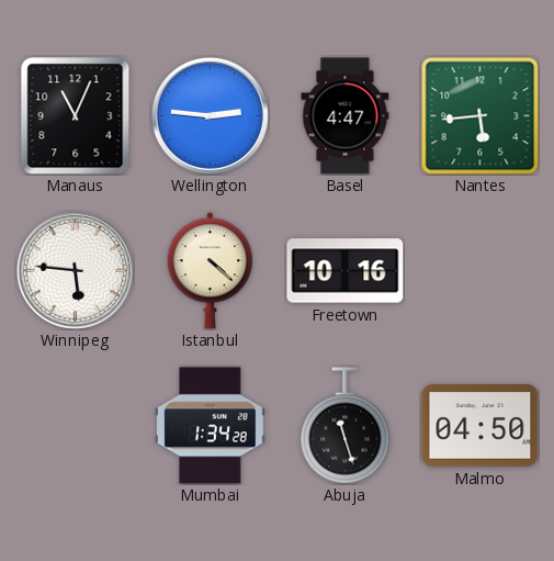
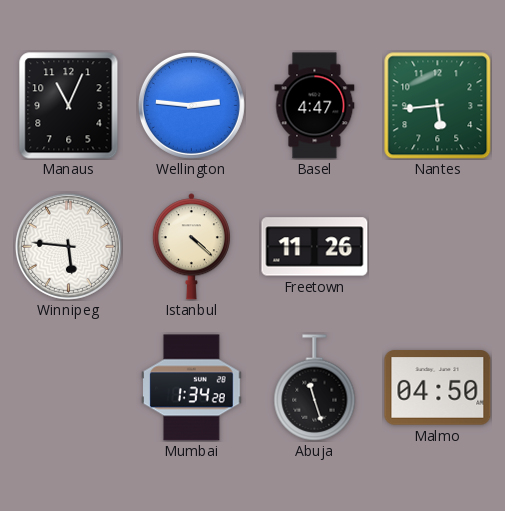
Freetown: 10:16 -> 11:26
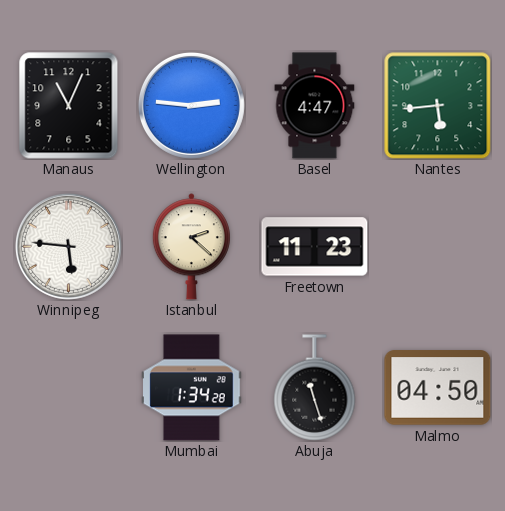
Istanbul: 4:22 -> 2:22
Freetown: 11:26 -> 11:23
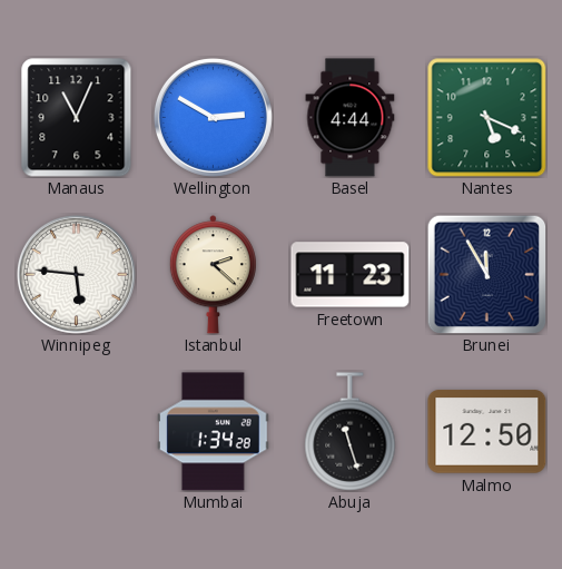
Wellington: 2:46 -> 2:50
Basel: 4:47 -> 4:44
Nantes: 5:44 -> 5:19
Brunei: none -> 11:55
Malmo: 04:50 -> 12:50
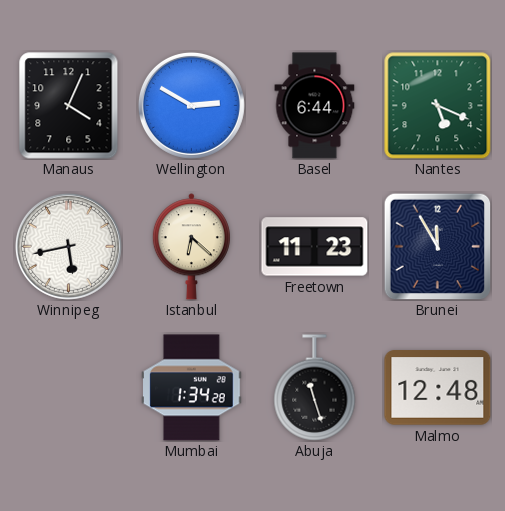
Manaus: 11:04 -> 4:04
Basel: 4:44 -> 6:44
Winnipeg: 5:46 -> 5:43
Istanbul: 2:22 -> 6:22
Malmo: 12:50 -> 12:48
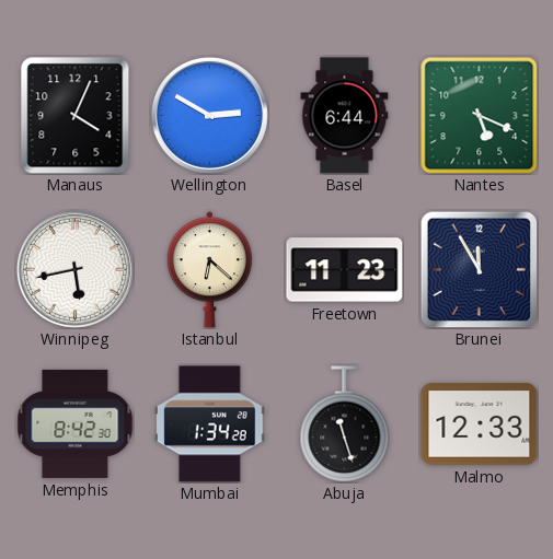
Memphis: none -> 8:42
Malmo: 12:48 -> 12:33
